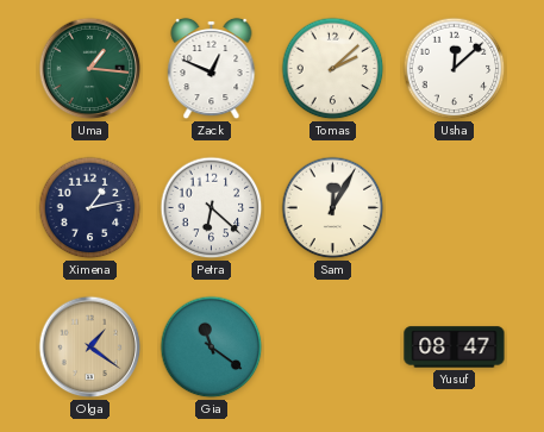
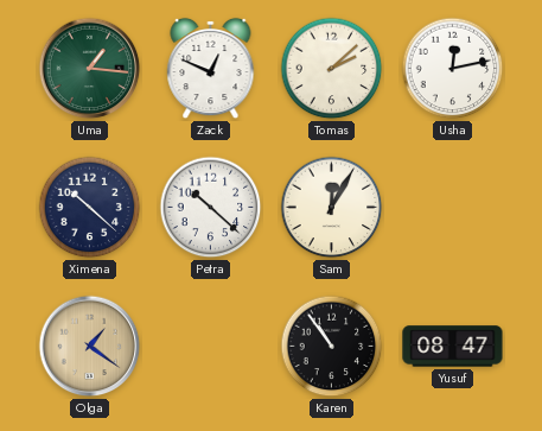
Usha: 12:08 -> 12:13
Ximena: 1:13 -> 10:22
Petra: 6:22 -> 10:22
Gia: 11:21 -> none
Karen: none -> 10:54
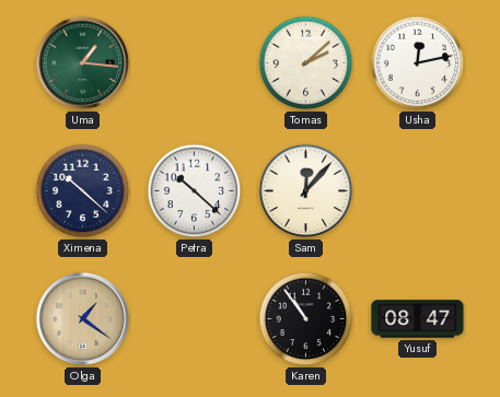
Zack: 12:49 -> none
Sam: 12:05 -> 12:07
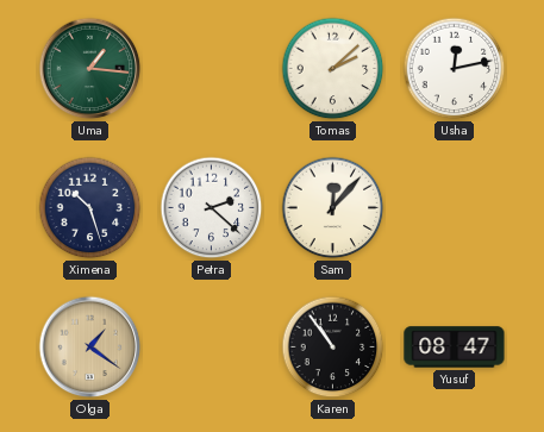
Ximena: 10:22 -> 10:27
Petra: 10:22 -> 2:22
